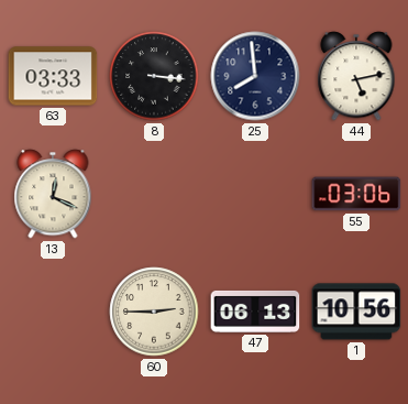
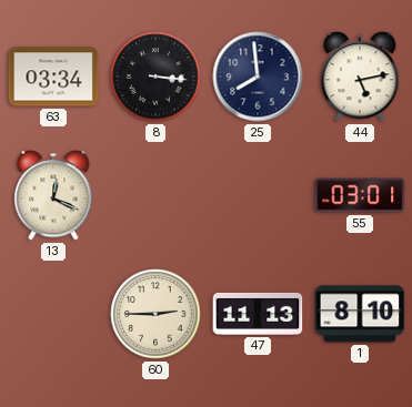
63: 03:33 -> 03:34
55: 03:06 -> 03:01
47: 06:13 -> 11:13
1: 10:56 -> 8:10
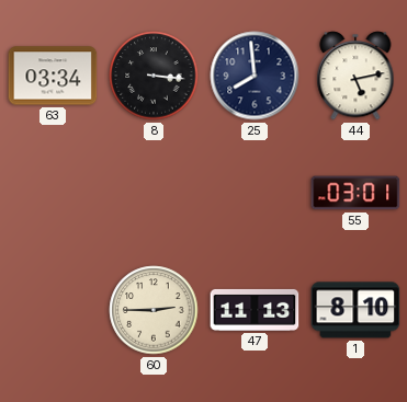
13: 12:19 -> none
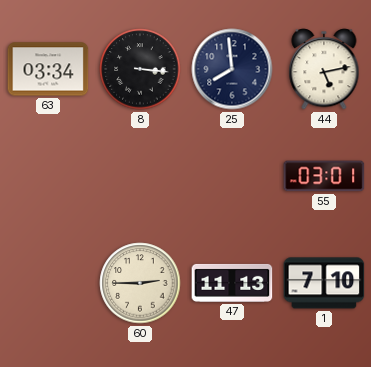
1: 8:10 -> 7:10
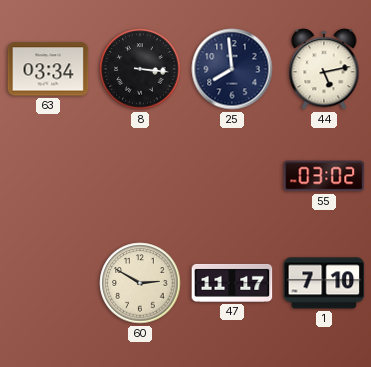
55: 03:01 -> 03:02
60: 2:45 -> 2:50
47: 11:13 -> 11:17
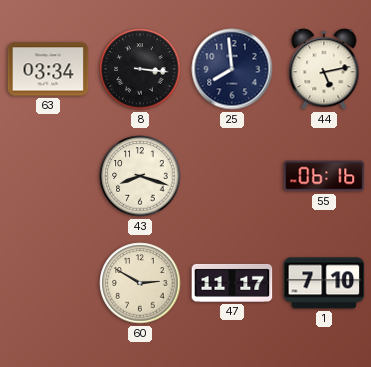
43: none -> 8:18
55: 03:02 -> 06:16
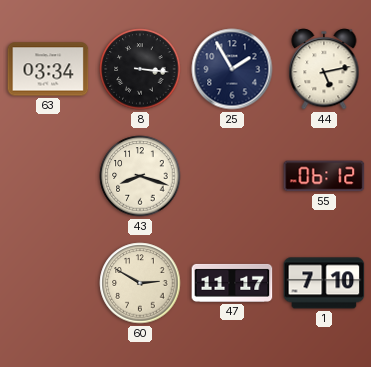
25: 7:59 -> 1:55
55: 06:16 -> 06:12
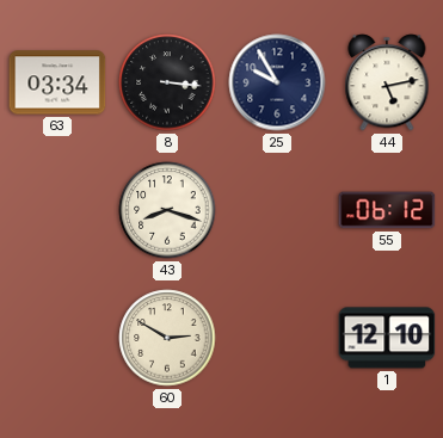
25: 1:55 -> 9:55
47: 11:17 -> none
1: 7:10 -> 12:10
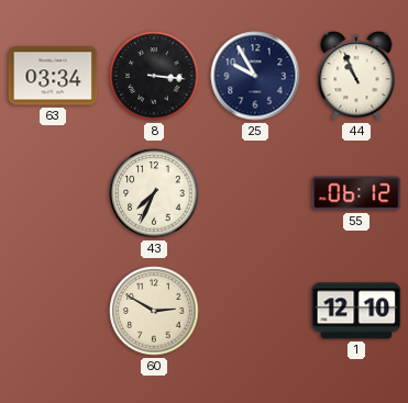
44: 5:13 -> 10:56
43: 8:18 -> 7:34
